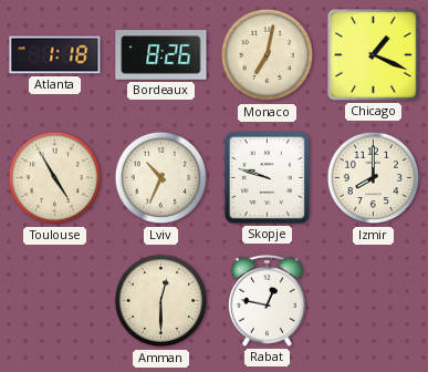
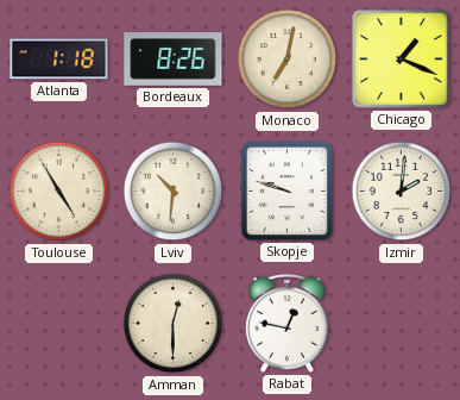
Lviv: 10:34 -> 10:31
Izmir: 8:00 -> 2:01
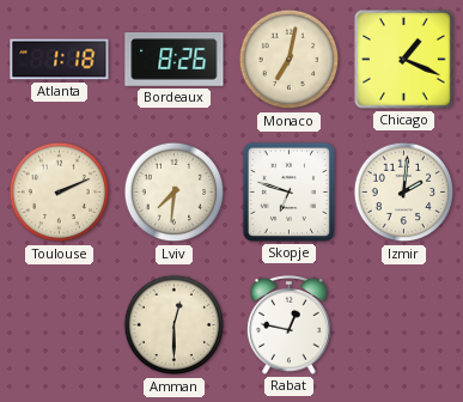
Toulouse: 4:55 -> 2:11
Lviv: 10:31 -> 7:31
Skopje: 9:48 -> 6:48
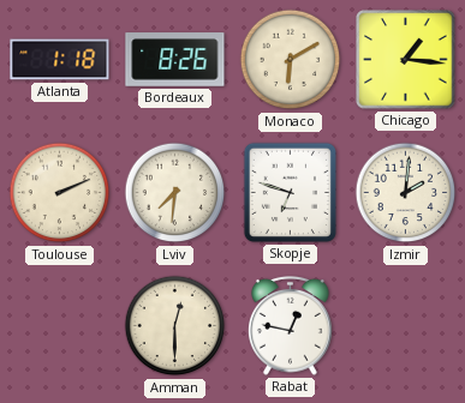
Monaco: 7:02 -> 6:10
Chicago: 1:19 -> 1:16
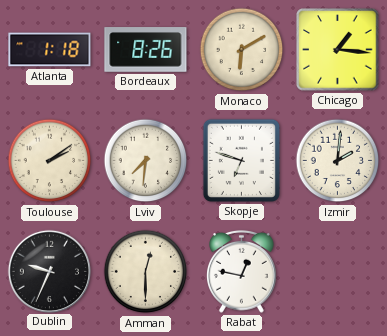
Toulouse: 2:11 -> 2:09
Dublin: none -> 9:34
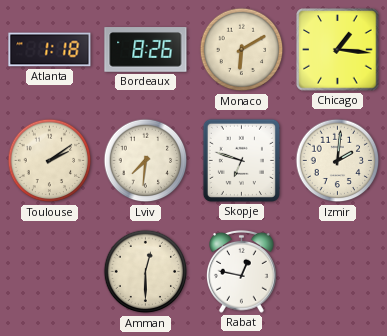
Dublin: 9:34 -> none
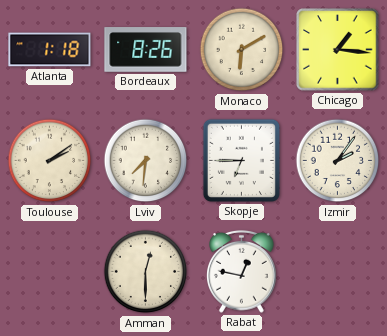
Skopje: 6:48 -> 6:45
Izmir: 2:01 -> 2:06
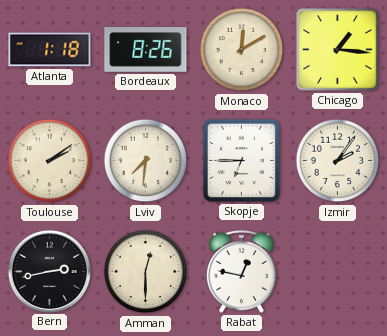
Monaco: 6:10 -> 12:10
Bern: none -> 2:43
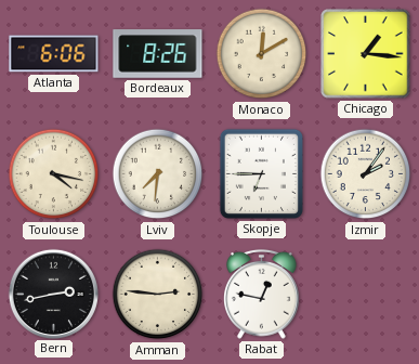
Atlanta: 1:18 -> 6:06
Toulouse: 2:09 -> 4:17
Amman: 12:30 -> 2:46
